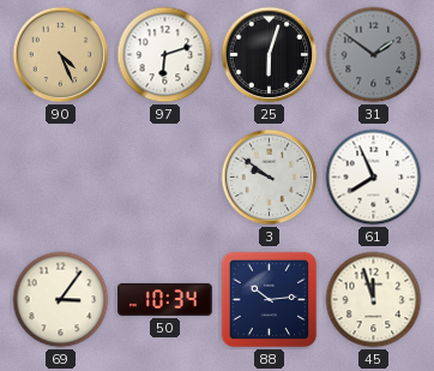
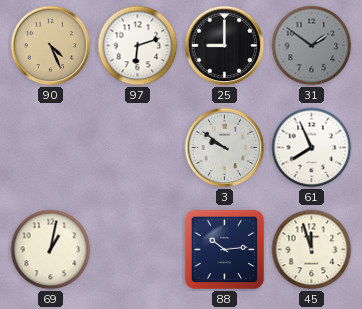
25: 6:03 -> 9:00
69: 3:06 -> 1:02
50: 10:34 -> none
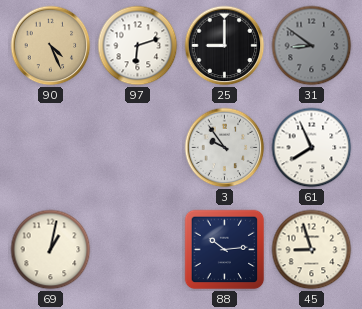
31: 1:51 -> 8:51
3: 9:51 -> 9:54
45: 11:57 -> 8:57
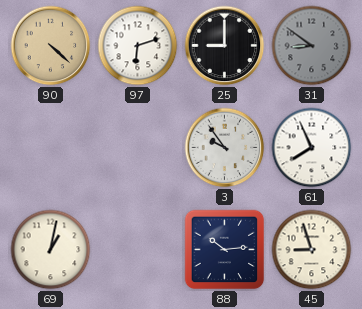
90: 4:26 -> 4:22
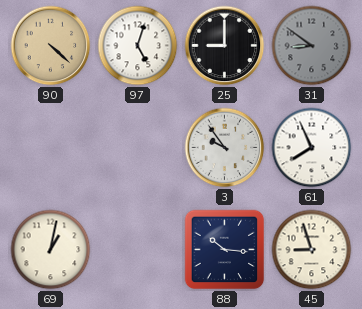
97: 6:12 -> 5:03
88: 10:14 -> 10:16
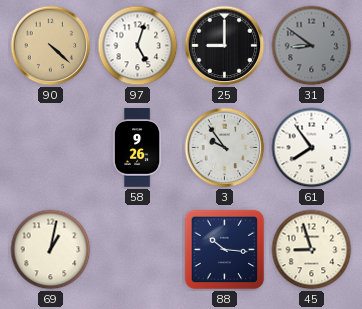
58: none -> 9:26
61: 7:56 -> 7:54
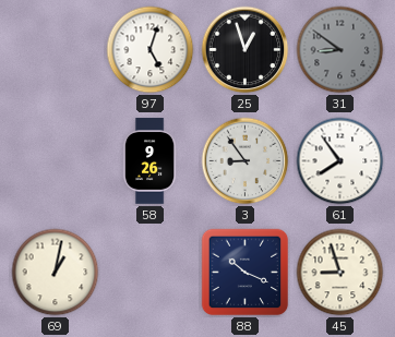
90: 4:22 -> none
25: 9:00 -> 12:57
3: 9:54 -> 8:54
88: 10:16 -> 10:19
